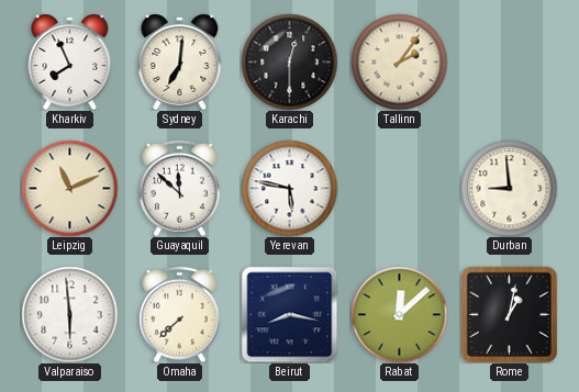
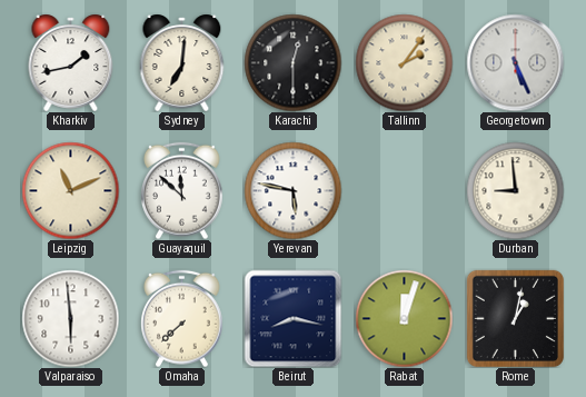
Kharkiv: 7:56 -> 1:43
Georgetown: none -> 5:26
Rabat: 12:08 -> 12:03
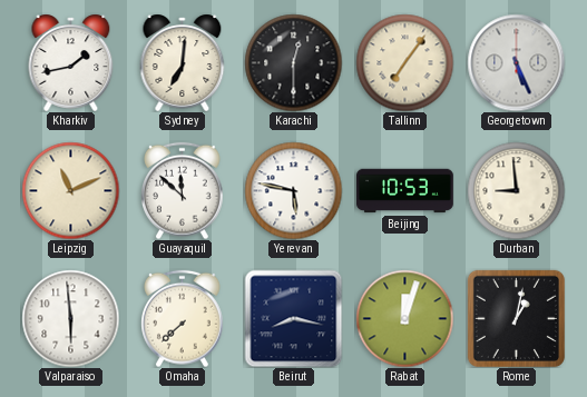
Tallinn: 2:06 -> 7:06
Beijing: none -> 10:53
